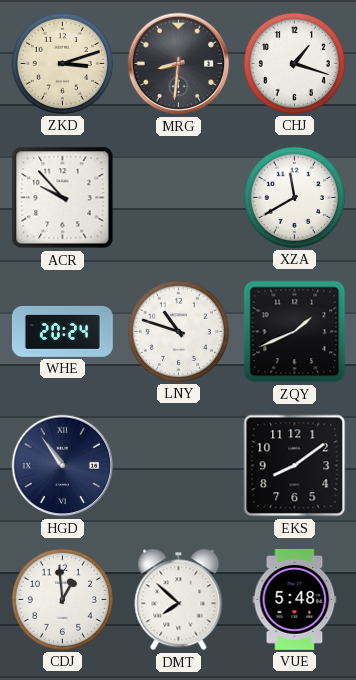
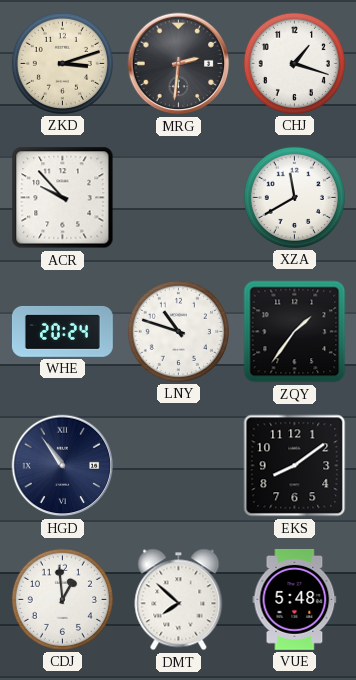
MRG: 8:31 -> 2:31
ZQY: 1:41 -> 1:36
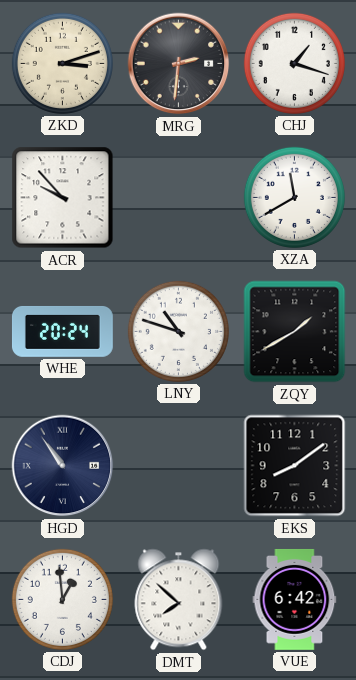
ZQY: 1:36 -> 1:40
VUE: 5:48 -> 6:42
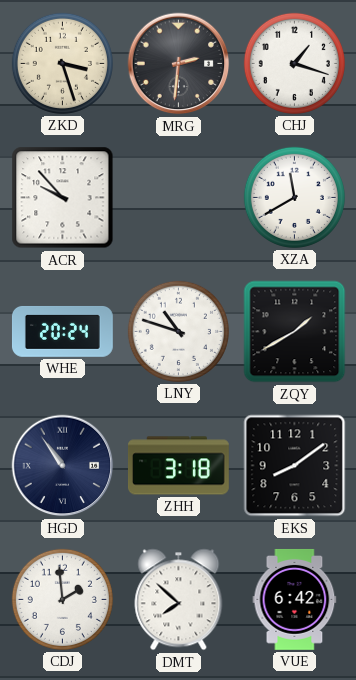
ZKD: 3:12 -> 3:27
ZHH: none -> 3:18
CDJ: 12:59 -> 1:59
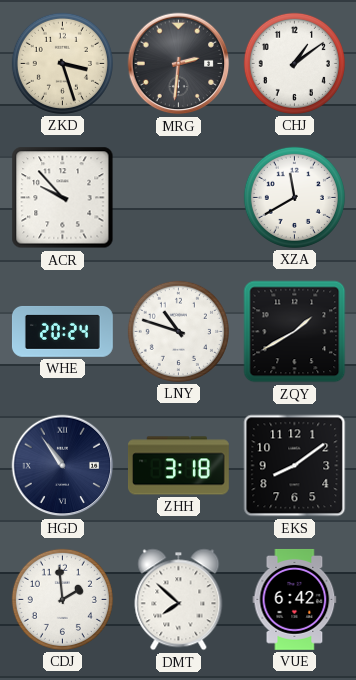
CHJ: 1:18 -> 1:09
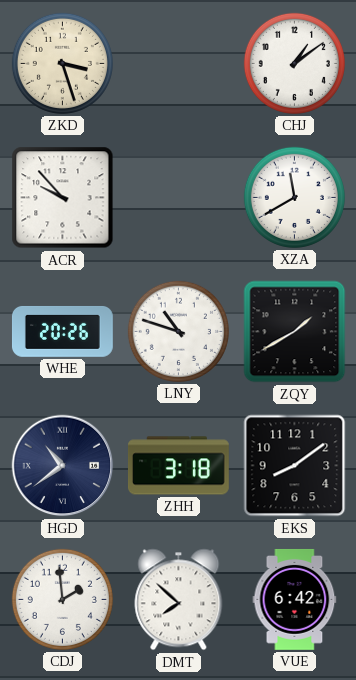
MRG: 2:31 -> none
WHE: 20:24 -> 20:26
HGD: 10:54 -> 10:39
